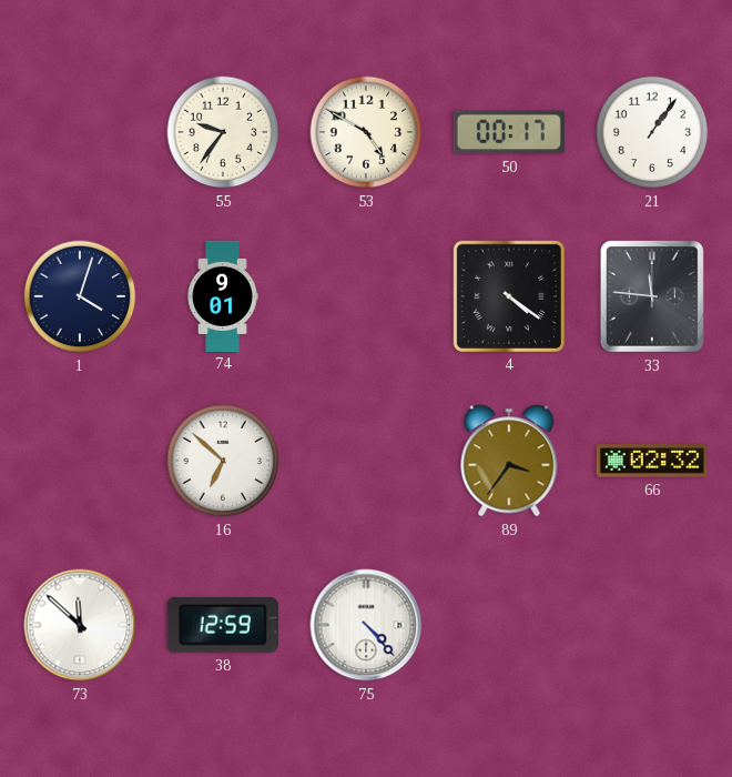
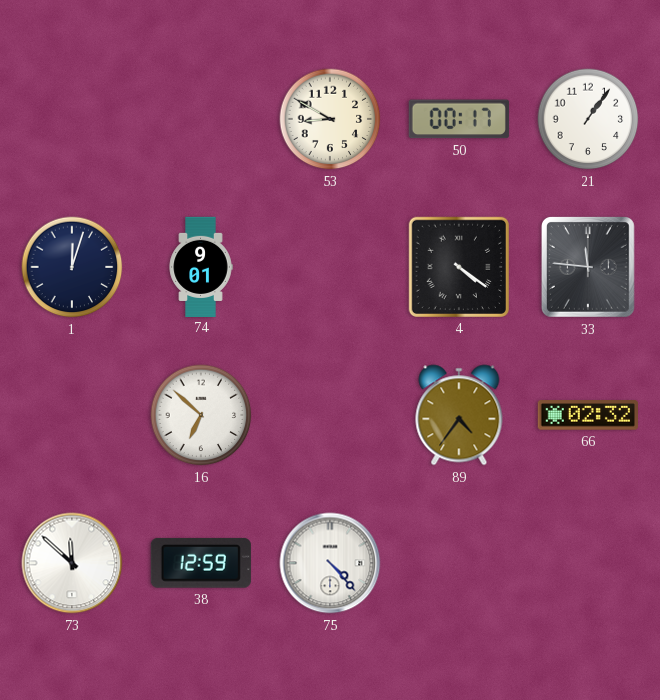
55: 9:36 -> none
53: 4:50 -> 8:50
1: 4:03 -> 12:03
89: 3:36 -> 4:36
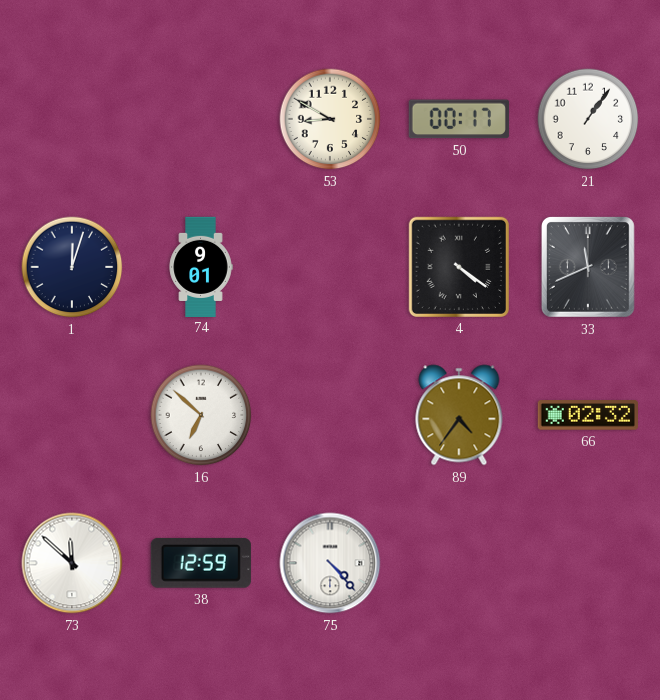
33: 11:46 -> 11:41
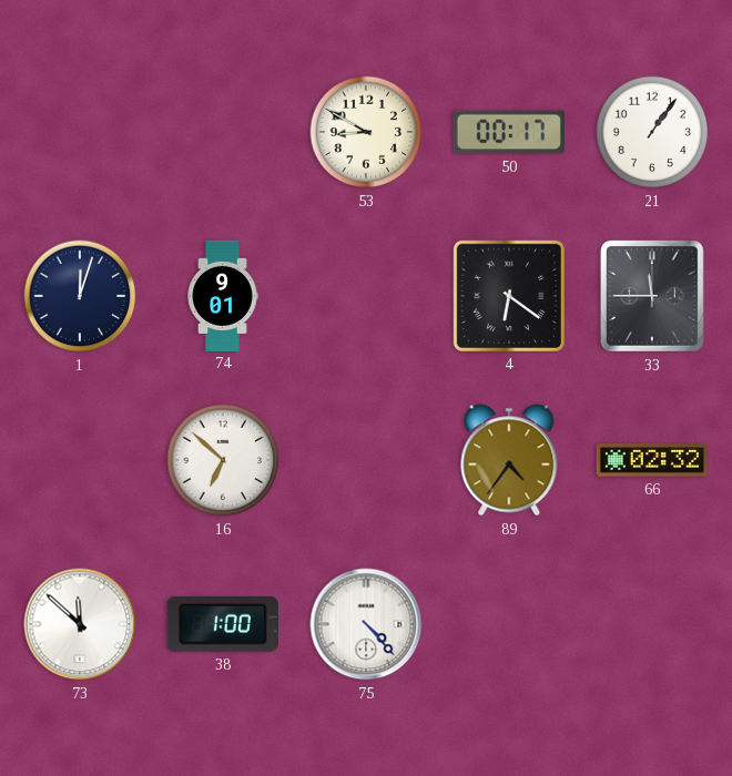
4: 4:21 -> 6:21
33: 11:41 -> 11:45
38: 12:59 -> 1:00
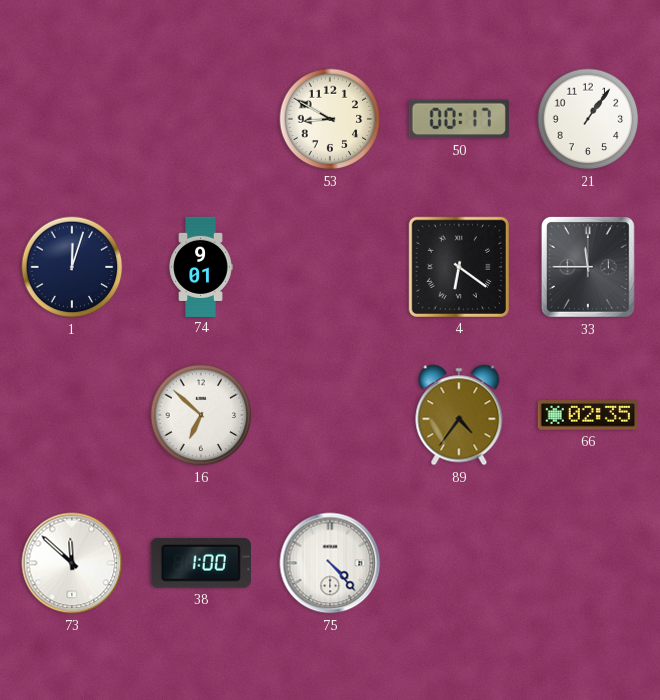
66: 02:32 -> 02:35
